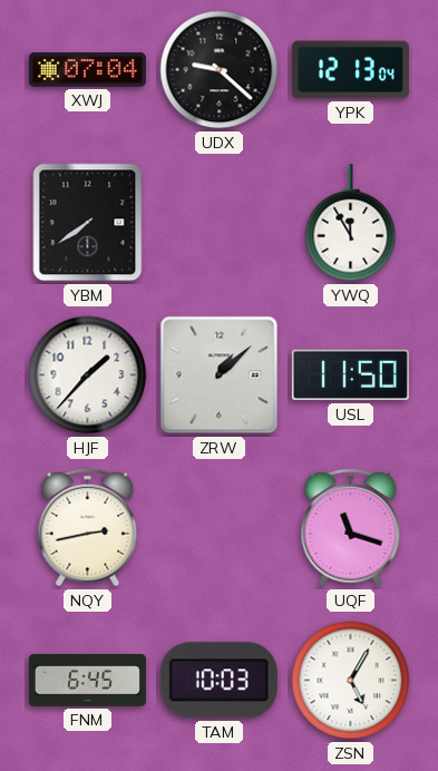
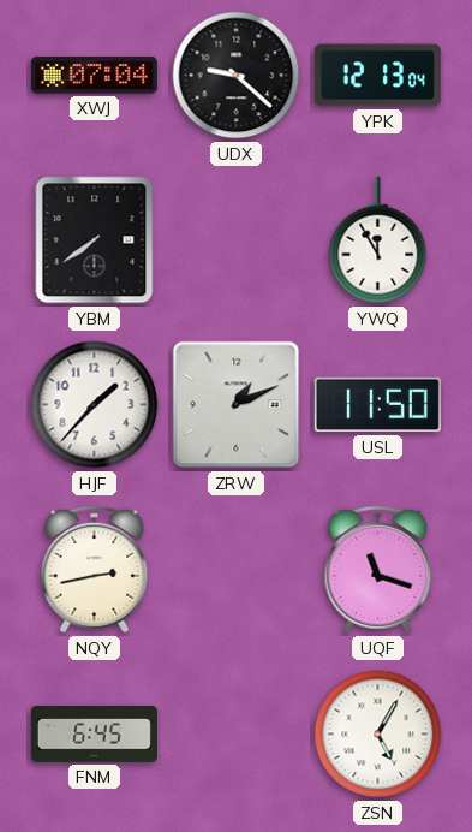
ZRW: 1:08 -> 1:11
TAM: 10:03 -> none
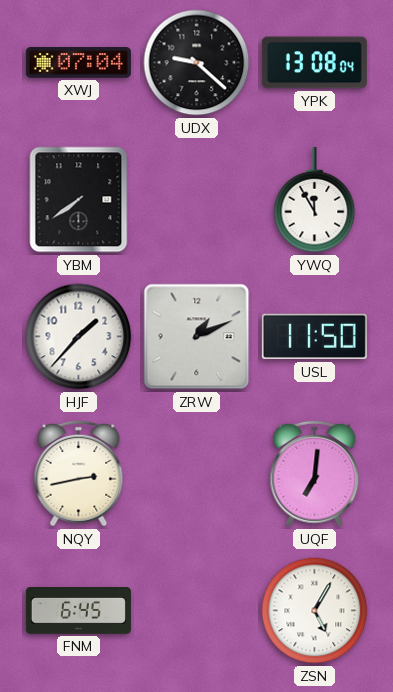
YPK: 12:13 -> 13:08
UQF: 11:18 -> 7:01
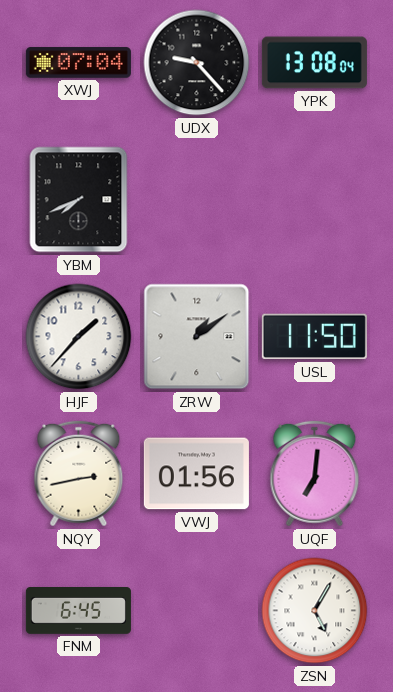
UDX: 9:22 -> 9:23
YBM: 7:39 -> 7:41
YWQ: 11:55 -> none
ZRW: 1:11 -> 1:09
VWJ: none -> 01:56
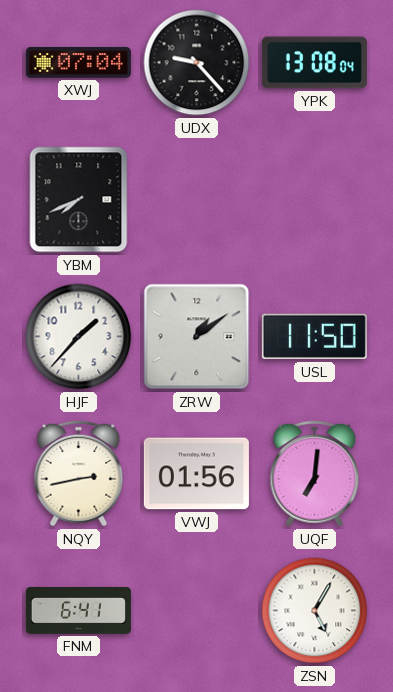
FNM: 6:45 -> 6:41
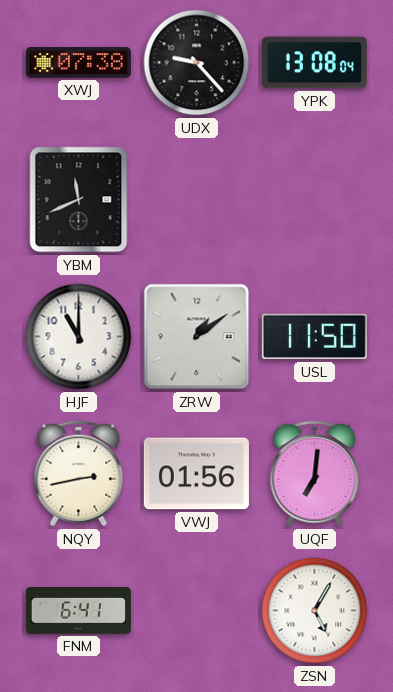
XWJ: 07:04 -> 07:38
YBM: 7:41 -> 11:41
HJF: 1:37 -> 11:00
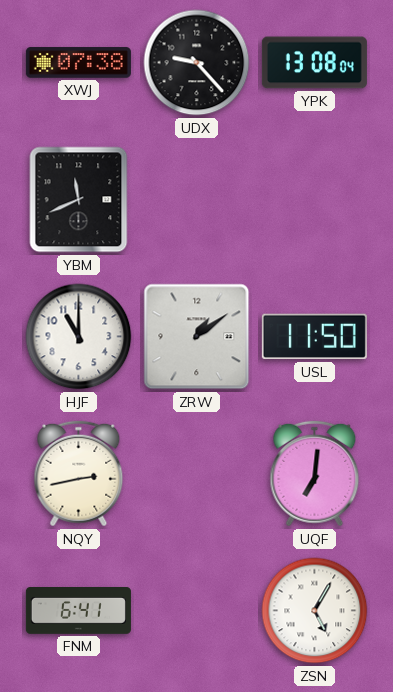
VWJ: 01:56 -> none
